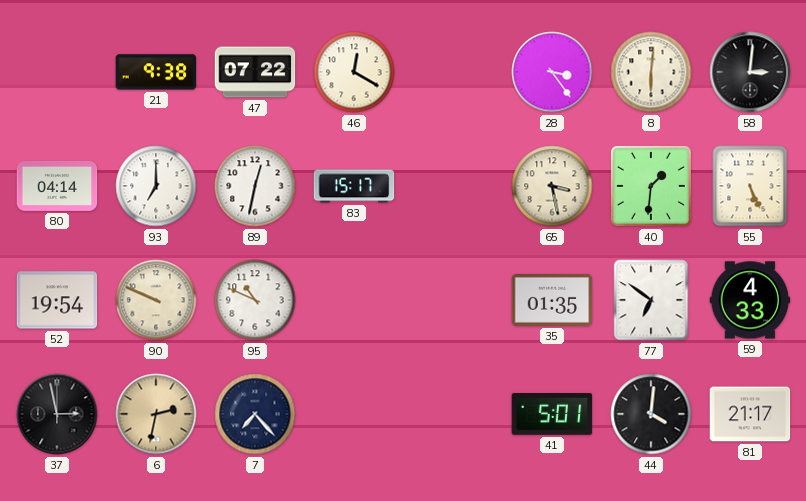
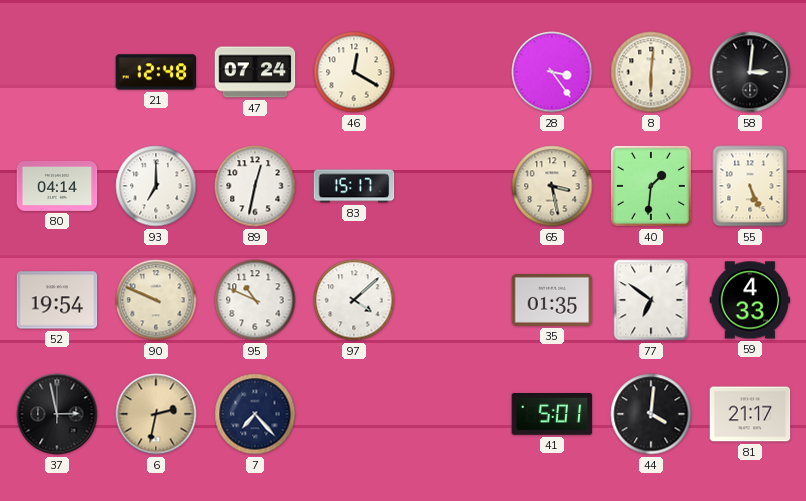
21: 9:38 -> 12:48
47: 07:22 -> 07:24
97: none -> 4:08
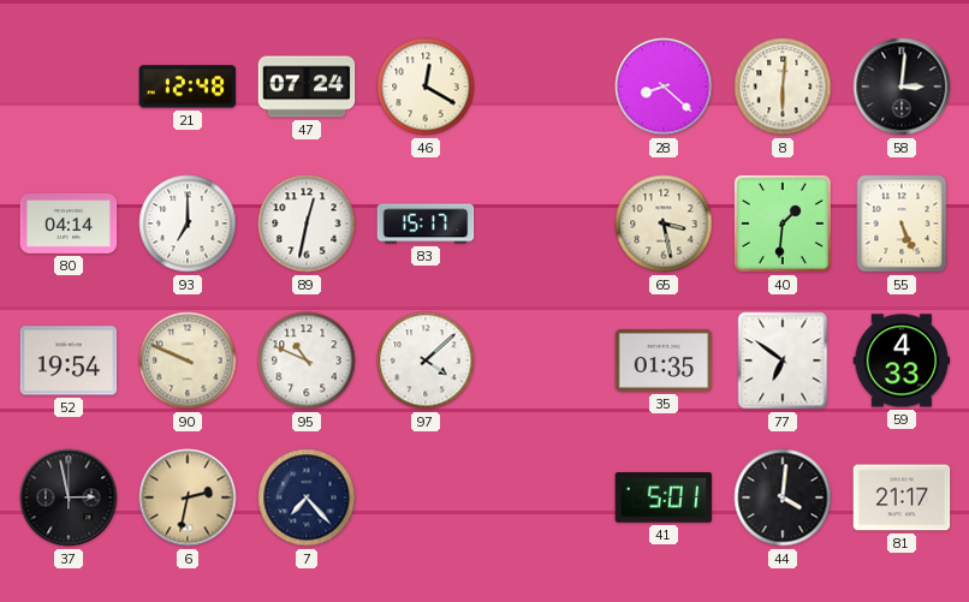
28: 3:24 -> 8:22
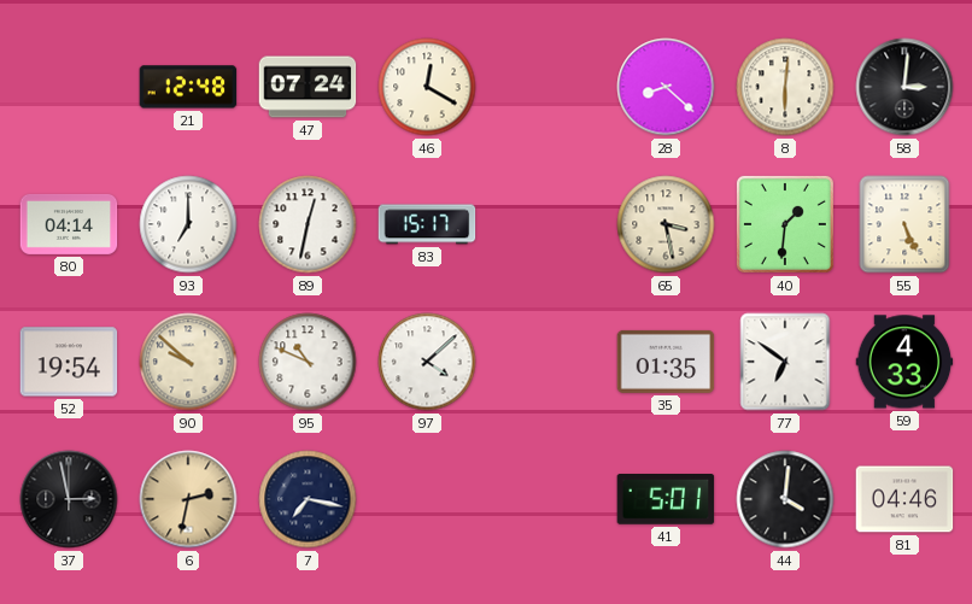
90: 9:49 -> 9:52
7: 7:23 -> 7:17
81: 21:17 -> 04:46
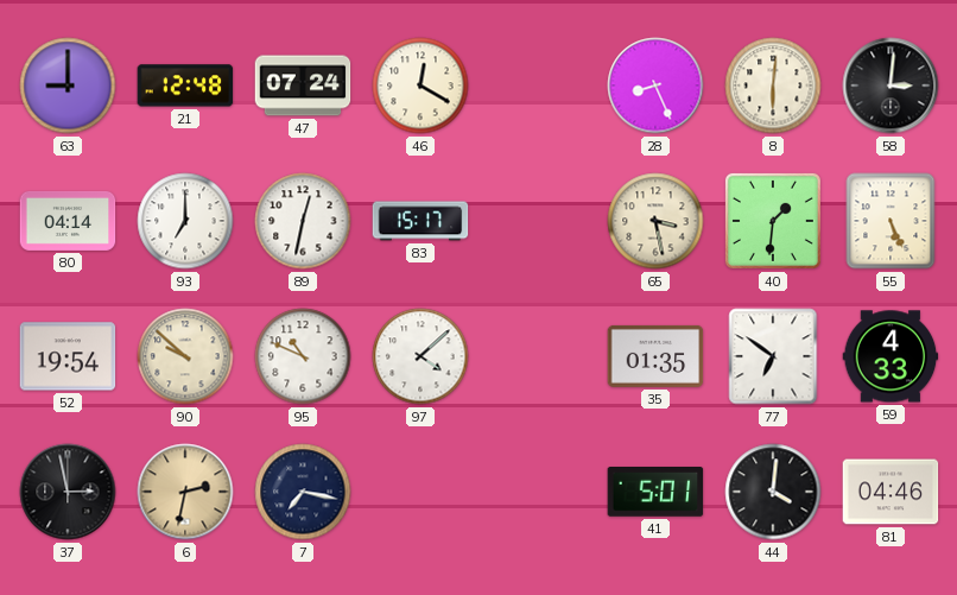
63: none -> 9:00
28: 8:22 -> 8:26
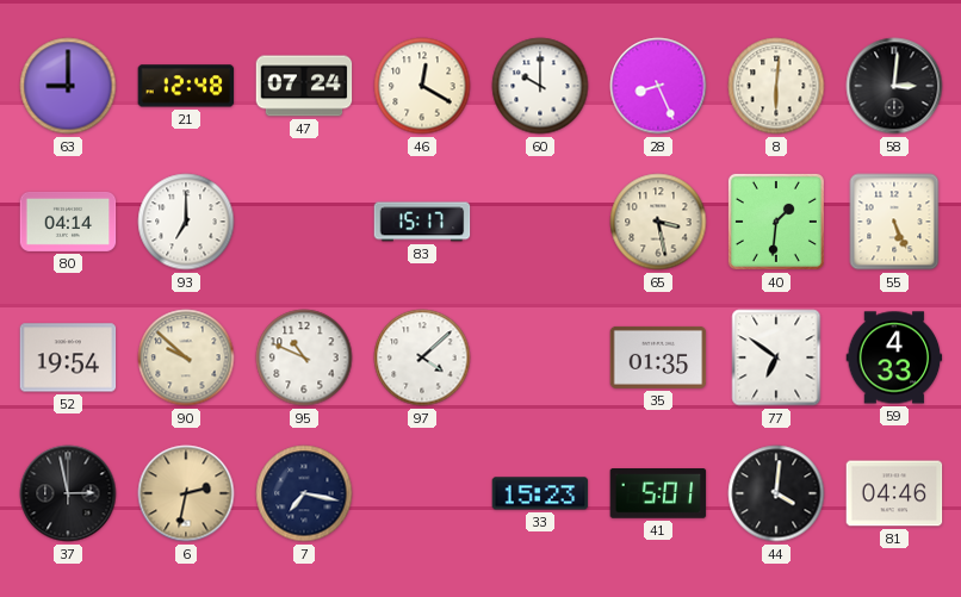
60: none -> 10:00
89: 12:32 -> none
33: none -> 15:23
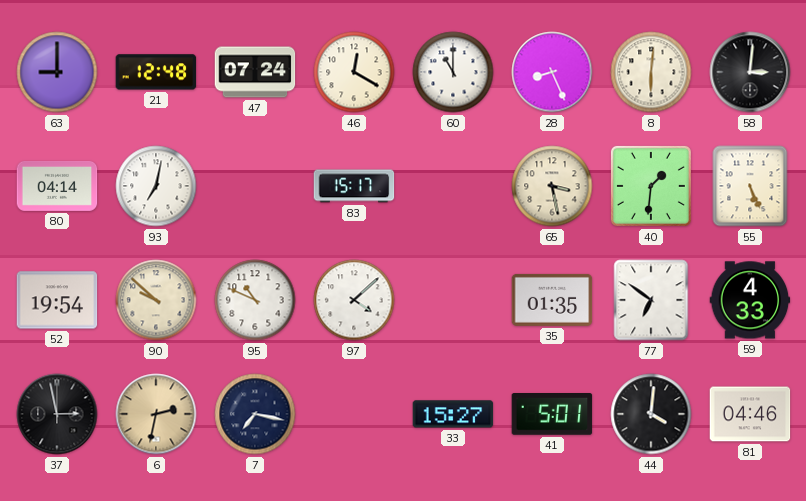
60: 10:00 -> 11:00
93: 7:00 -> 7:02
33: 15:23 -> 15:27
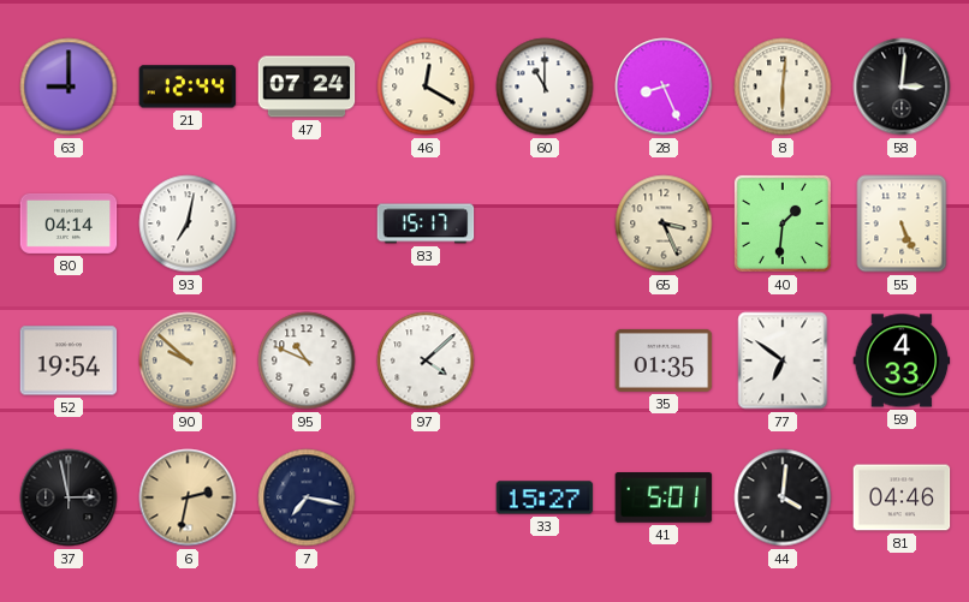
21: 12:48 -> 12:44
65: 3:28 -> 3:26
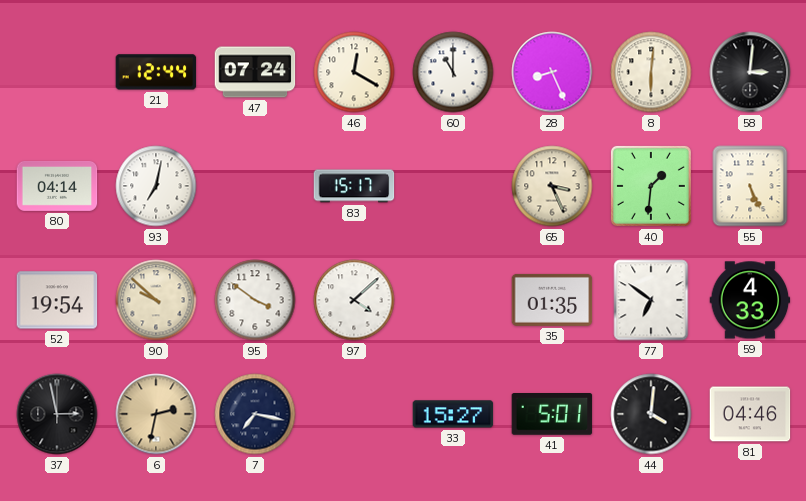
63: 9:00 -> none
95: 10:49 -> 3:51
